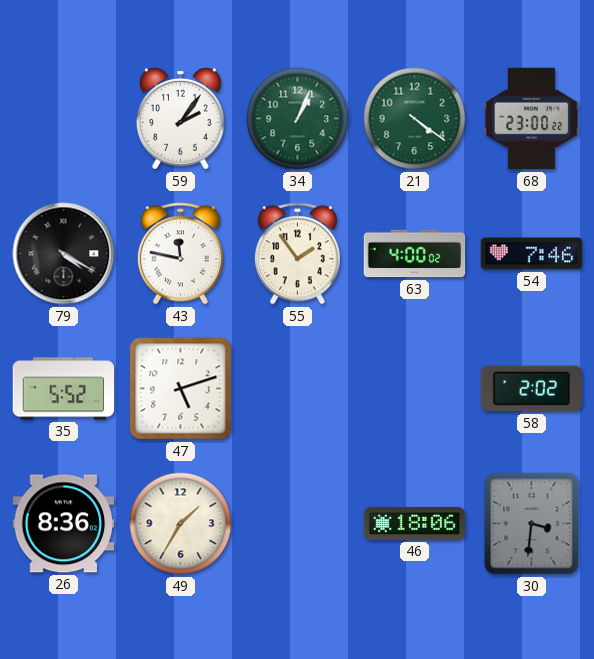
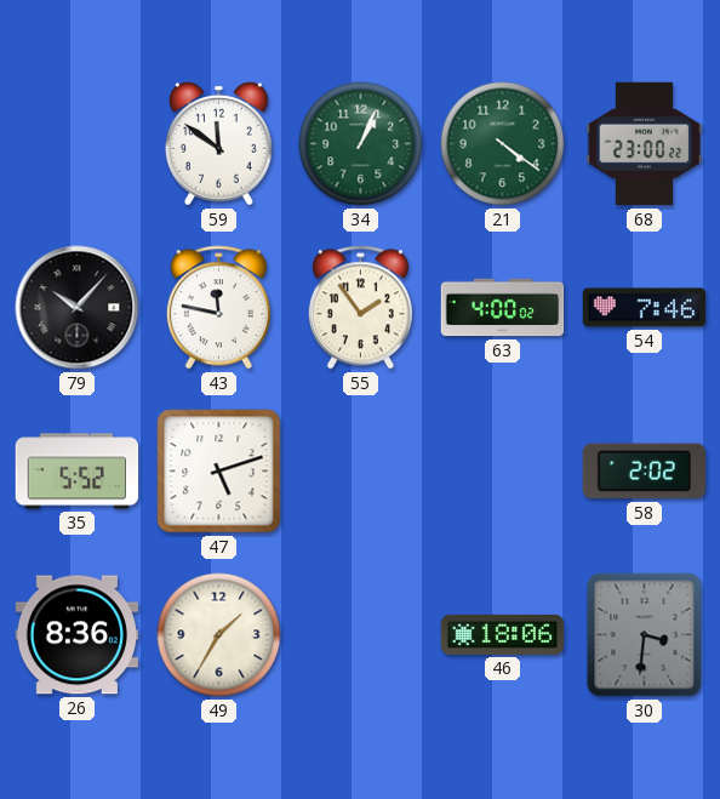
59: 2:06 -> 11:51
79: 4:20 -> 10:07
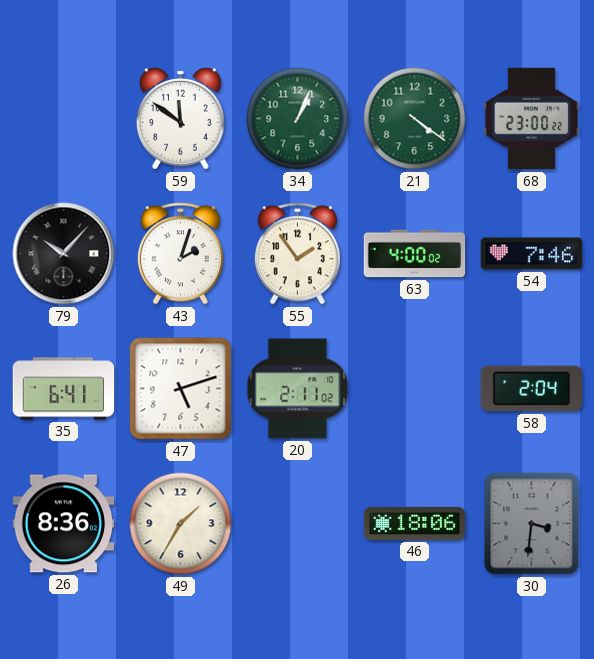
43: 11:47 -> 2:03
35: 5:52 -> 6:41
20: none -> 2:11
58: 2:02 -> 2:04
